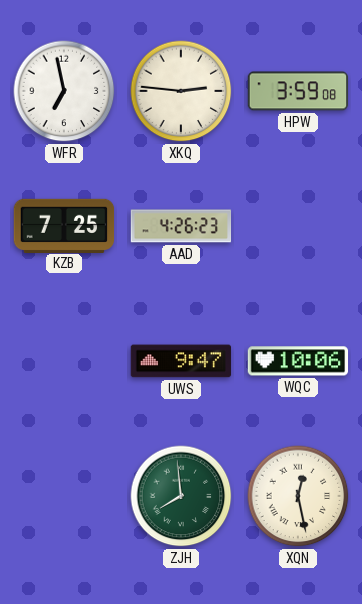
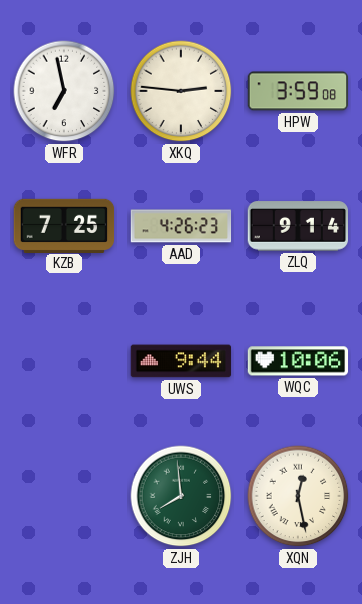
ZLQ: none -> 9:14
UWS: 9:47 -> 9:44
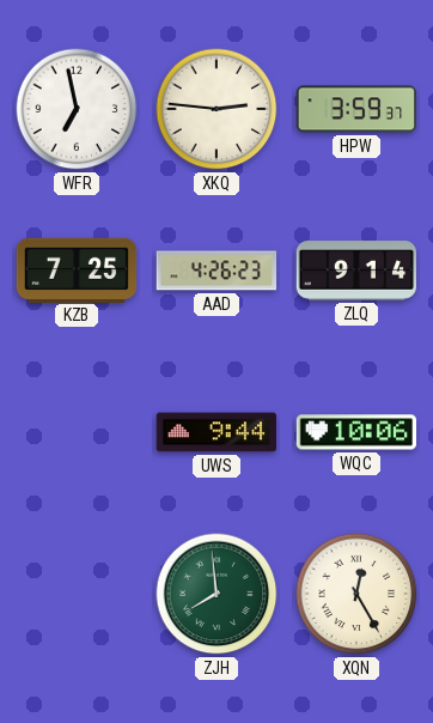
HPW: 3:59:08 -> 3:59:37
XQN: 12:28 -> 12:25
